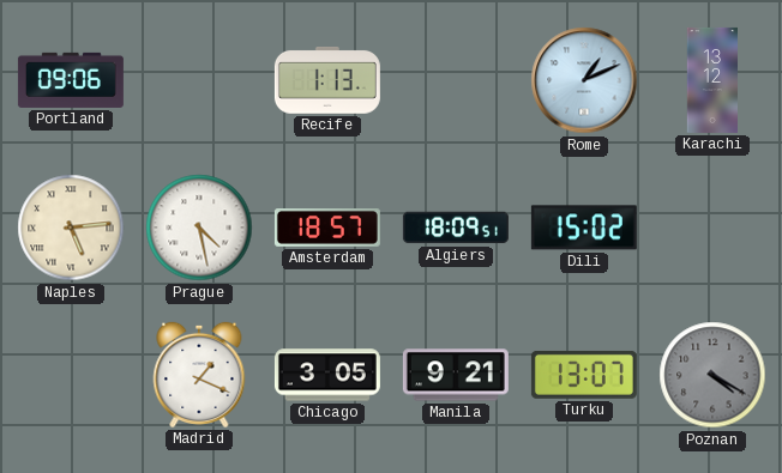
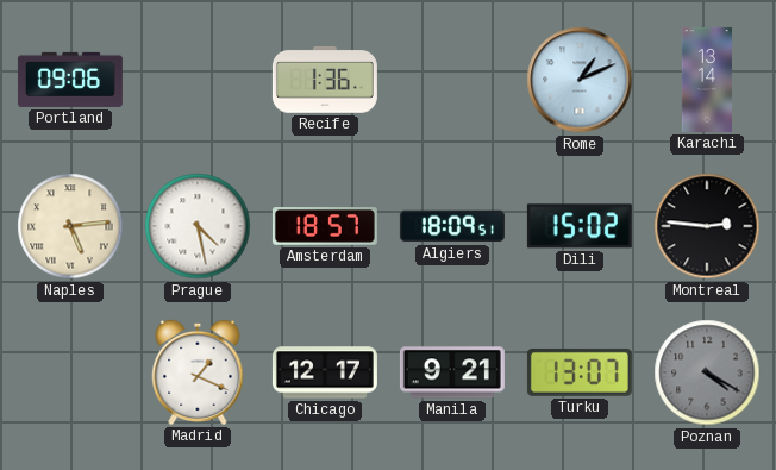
Recife: 1:13 -> 1:36
Karachi: 13:12 -> 13:14
Montreal: none -> 2:46
Chicago: 3:05 -> 12:17
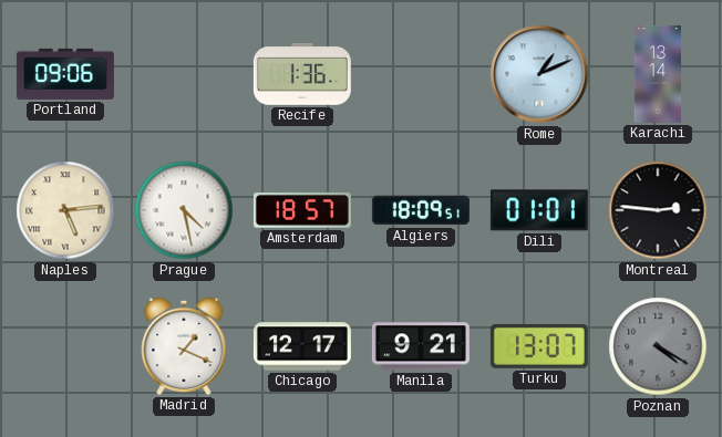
Dili: 15:02 -> 01:01
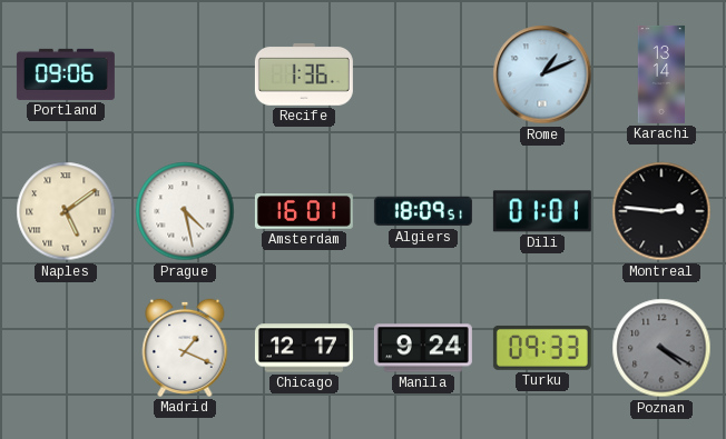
Naples: 5:14 -> 5:09
Amsterdam: 18:57 -> 16:01
Manila: 9:21 -> 9:24
Turku: 13:07 -> 09:33
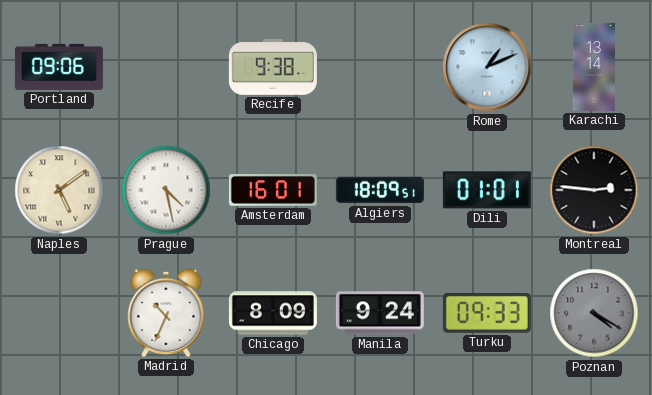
Recife: 1:36 -> 9:38
Madrid: 1:19 -> 10:34
Chicago: 12:17 -> 8:09
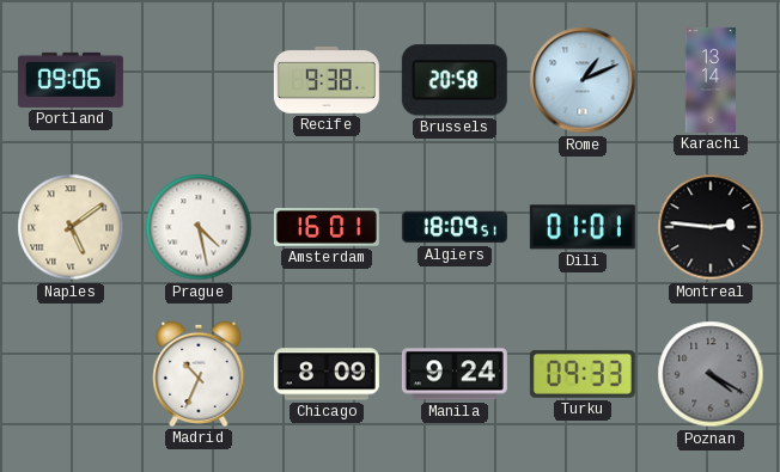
Brussels: none -> 20:58
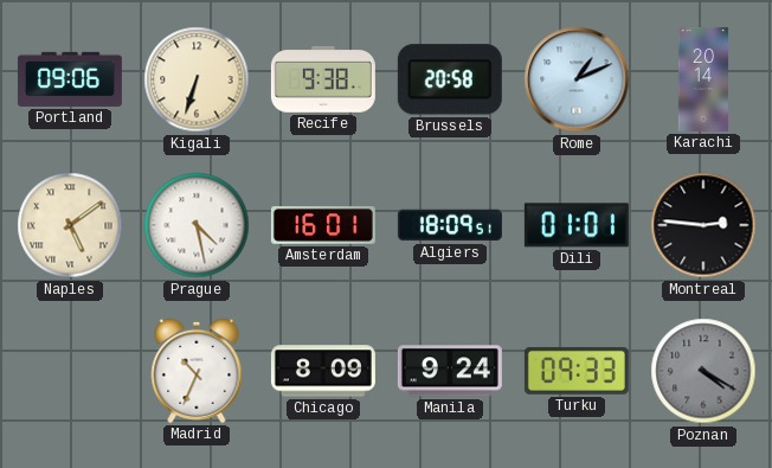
Kigali: none -> 6:33
Karachi: 13:14 -> 20:14
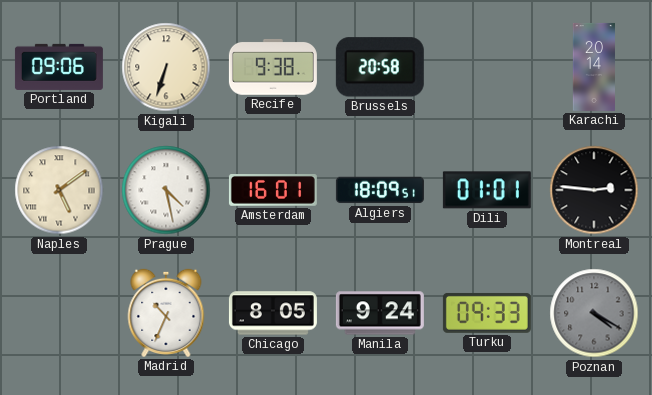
Rome: 1:11 -> none
Chicago: 8:09 -> 8:05
